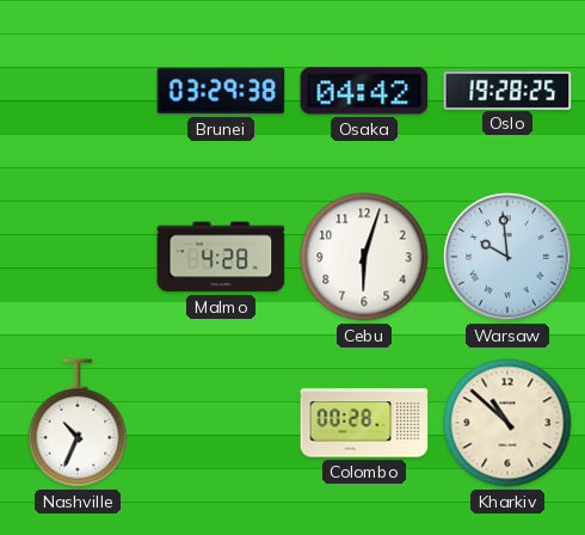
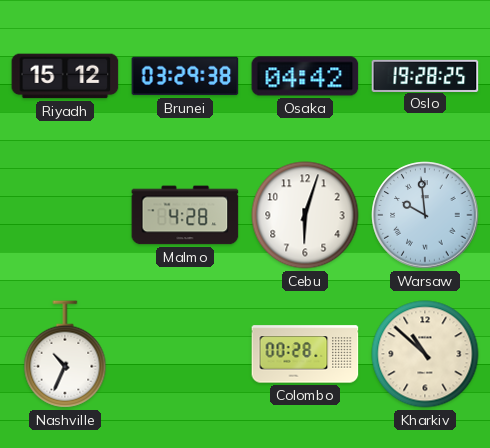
Riyadh: none -> 15:12
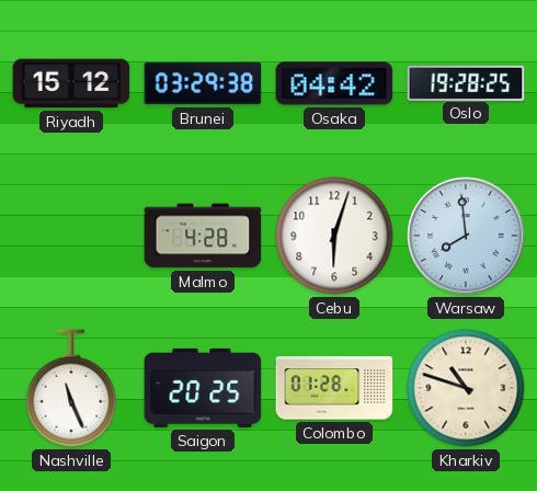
Warsaw: 9:59 -> 7:59
Nashville: 10:34 -> 11:26
Saigon: none -> 20:25
Colombo: 00:28 -> 01:28
Kharkiv: 10:52 -> 10:48
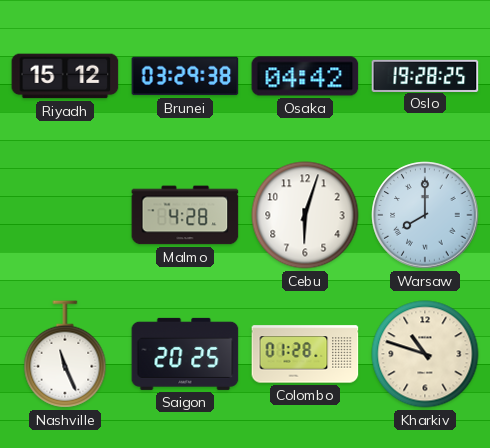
Warsaw: 7:59 -> 8:00
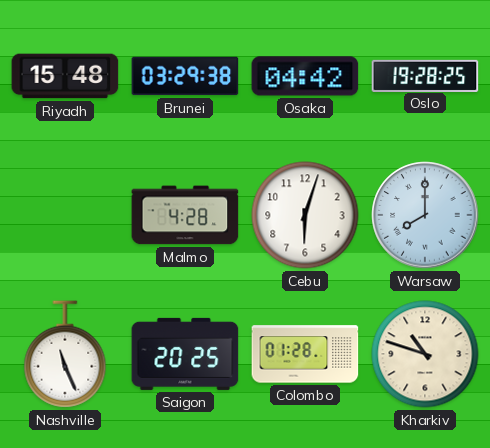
Riyadh: 15:12 -> 15:48
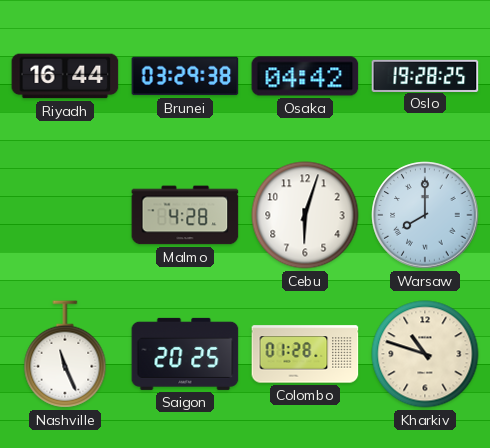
Riyadh: 15:48 -> 16:44
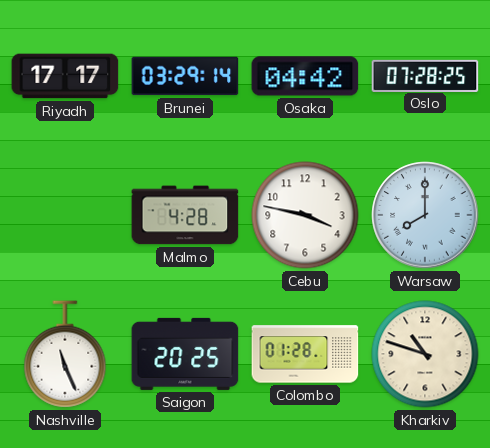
Riyadh: 16:44 -> 17:17
Brunei: 03:29:38 -> 03:29:14
Oslo: 19:28 -> 07:28
Cebu: 6:03 -> 3:47
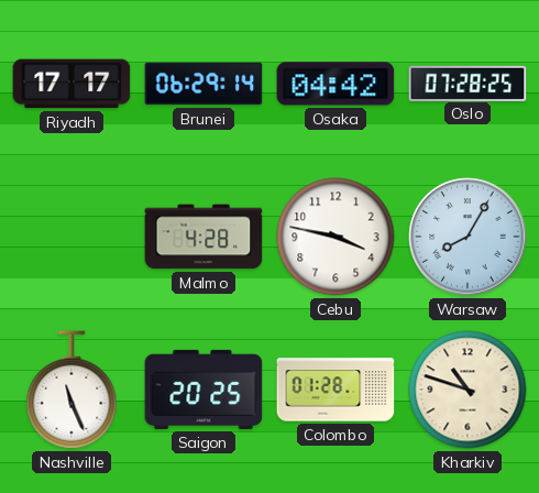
Brunei: 03:29 -> 06:29
Warsaw: 8:00 -> 8:05
